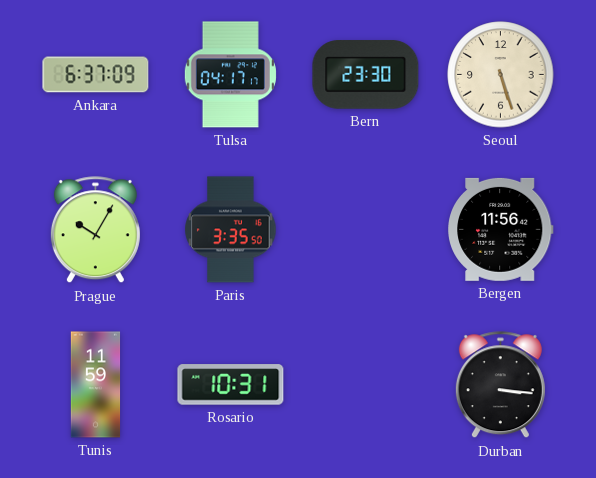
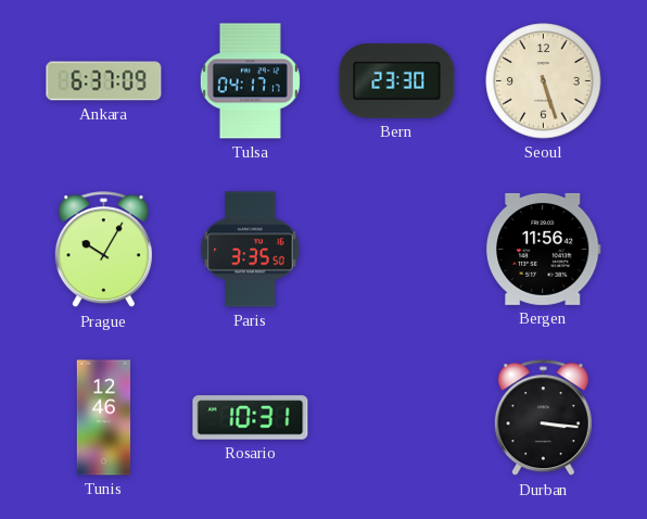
Tunis: 11:59 -> 12:46
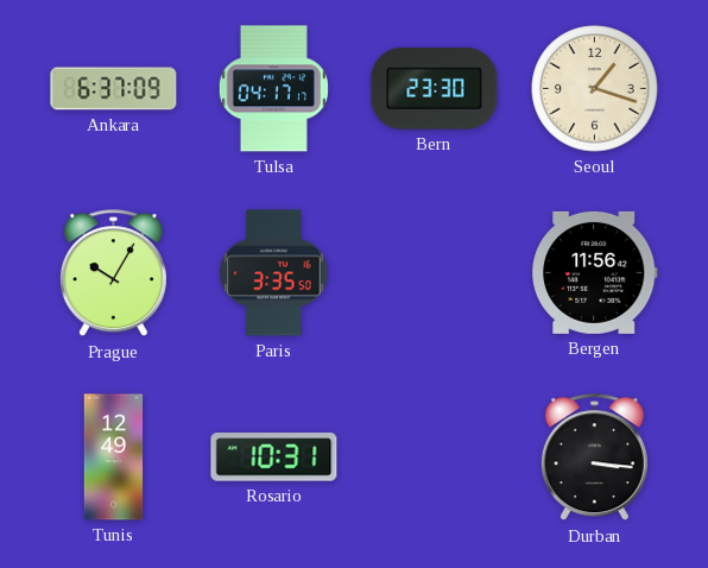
Seoul: 5:27 -> 1:18
Tunis: 12:46 -> 12:49
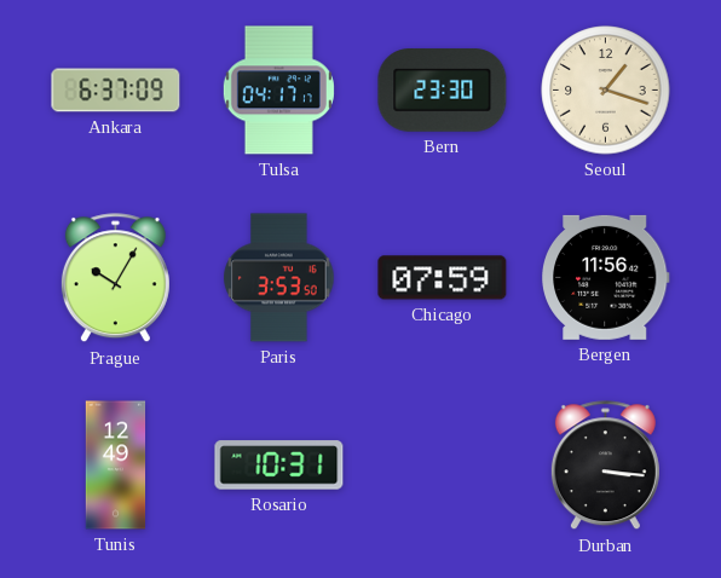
Paris: 3:35 -> 3:53
Chicago: none -> 07:59
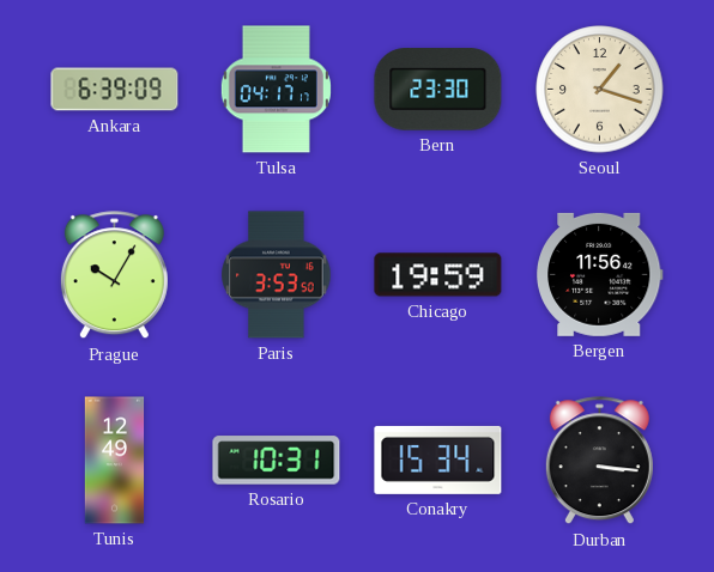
Ankara: 6:37 -> 6:39
Chicago: 07:59 -> 19:59
Conakry: none -> 15:34
